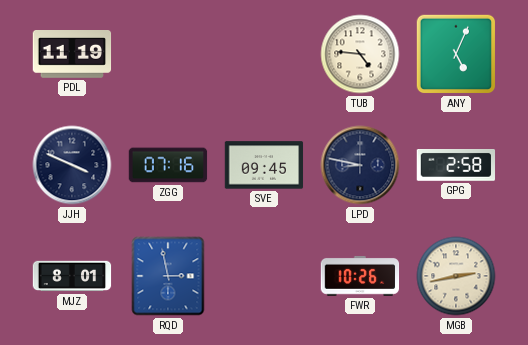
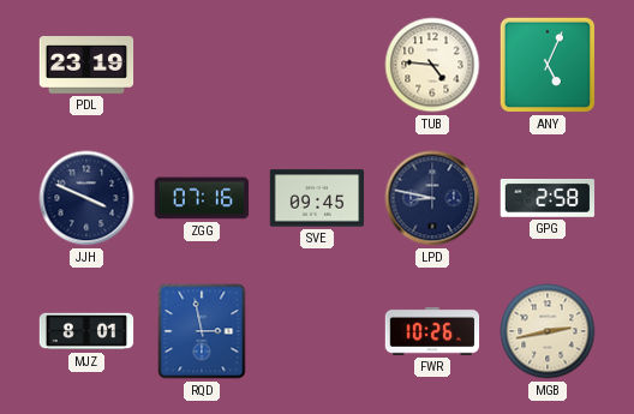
PDL: 11:19 -> 23:19
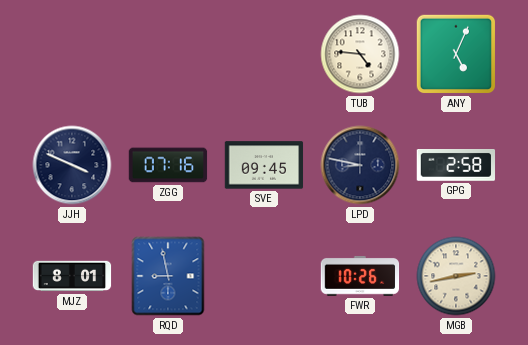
PDL: 23:19 -> none
RQD: 2:58 -> 8:58
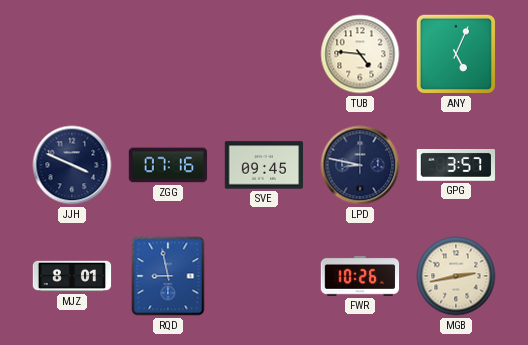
GPG: 2:58 -> 3:57
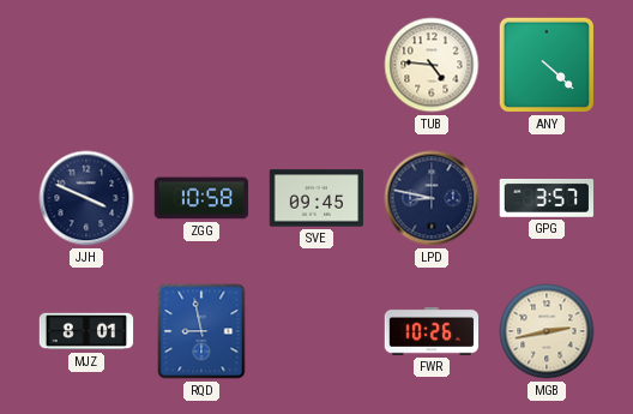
ANY: 5:04 -> 4:22
ZGG: 07:16 -> 10:58
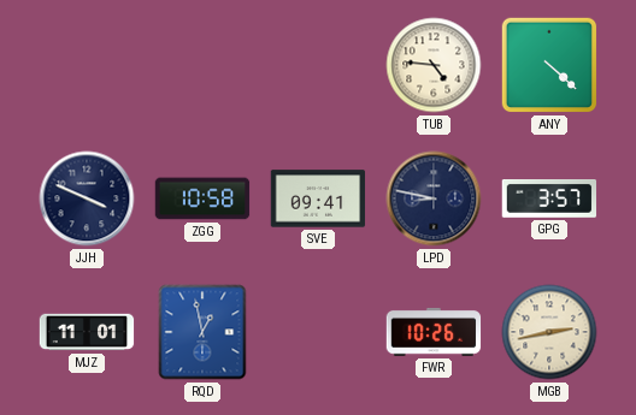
SVE: 09:45 -> 09:41
MJZ: 8:01 -> 11:01
RQD: 8:58 -> 12:58
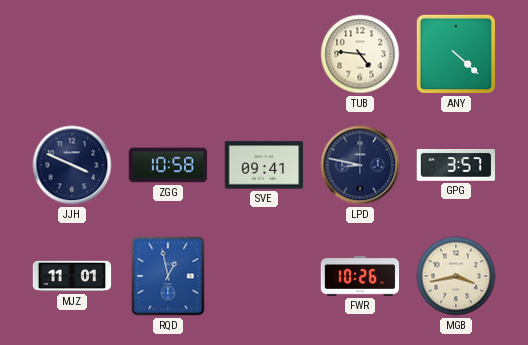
MGB: 2:43 -> 3:43
